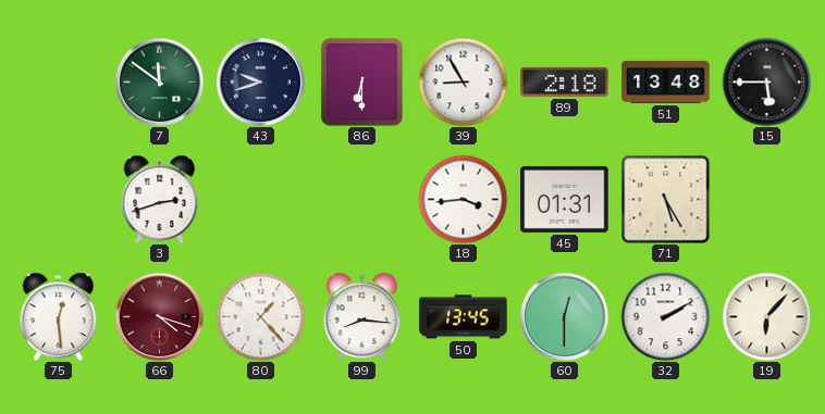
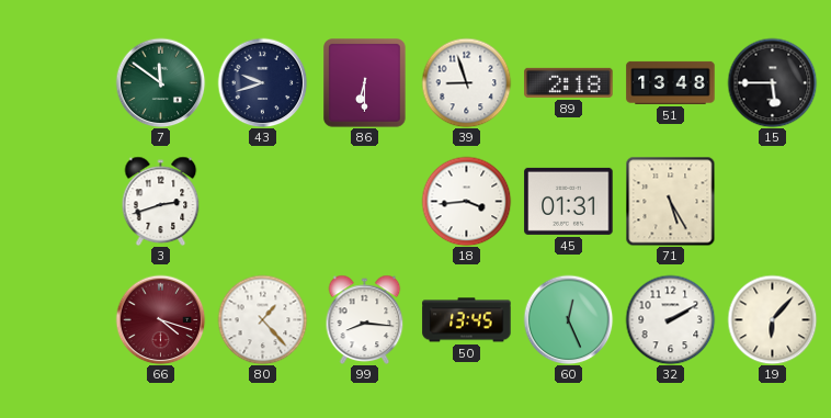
39: 8:55 -> 8:57
75: 12:29 -> none
60: 12:30 -> 12:26
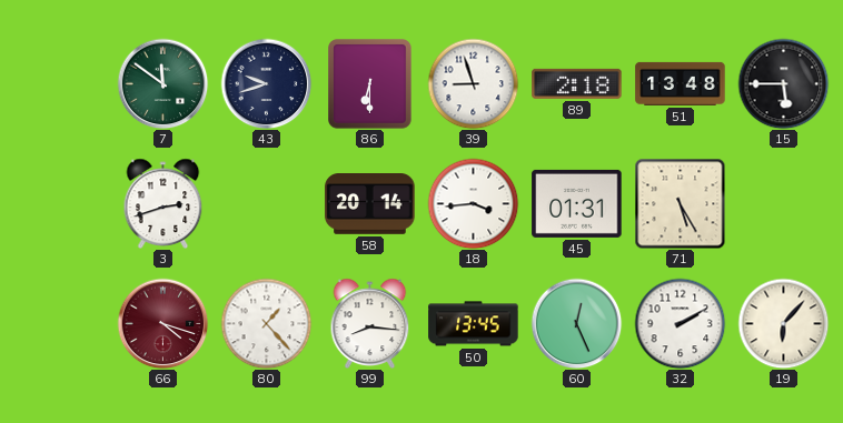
58: none -> 20:14
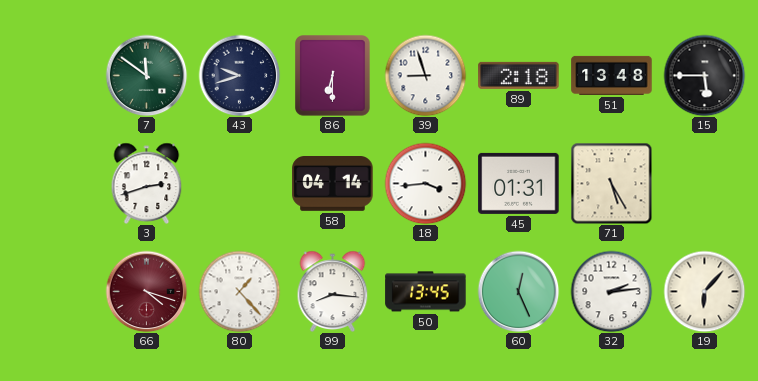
58: 20:14 -> 04:14
32: 2:10 -> 2:14
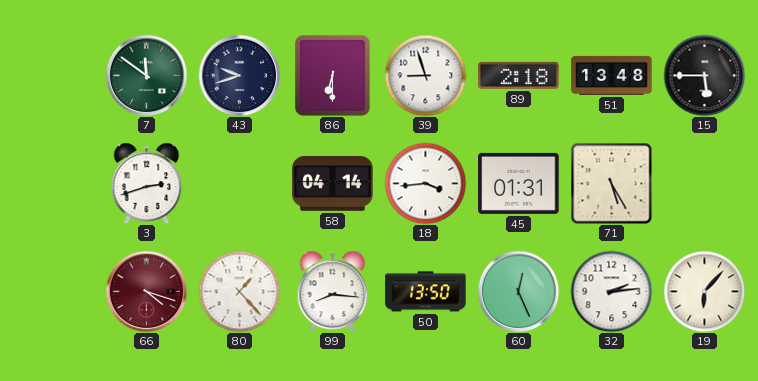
50: 13:45 -> 13:50
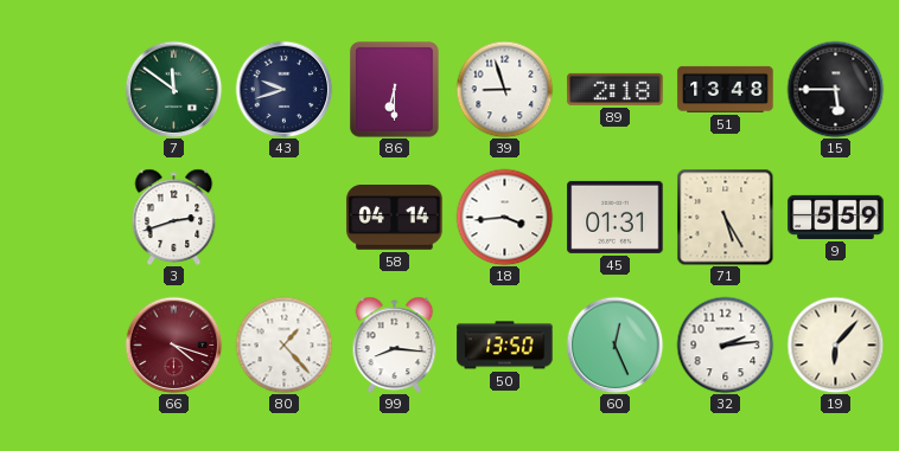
9: none -> 5:59
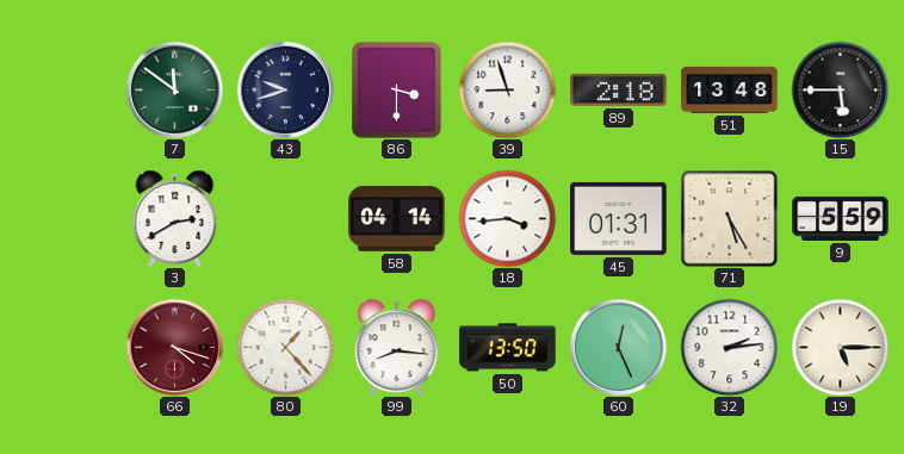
86: 6:30 -> 3:30
3: 2:42 -> 2:40
19: 6:07 -> 5:15
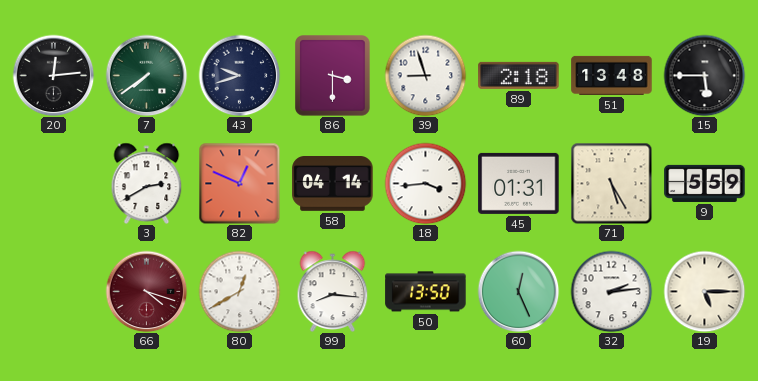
20: none -> 12:14
7: 11:51 -> 7:39
82: none -> 12:49
80: 1:23 -> 12:40
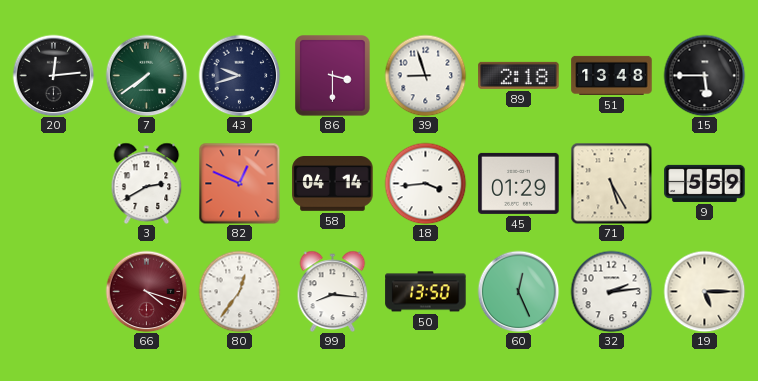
45: 01:31 -> 01:29
80: 12:40 -> 12:36
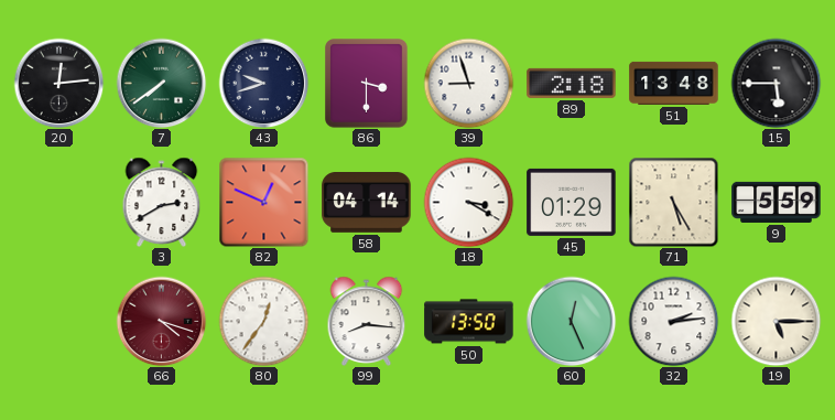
18: 3:44 -> 3:20
